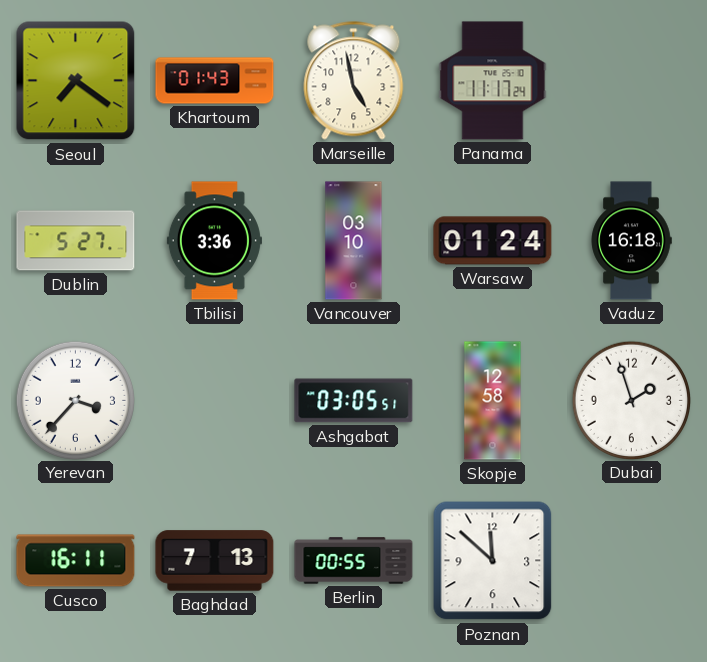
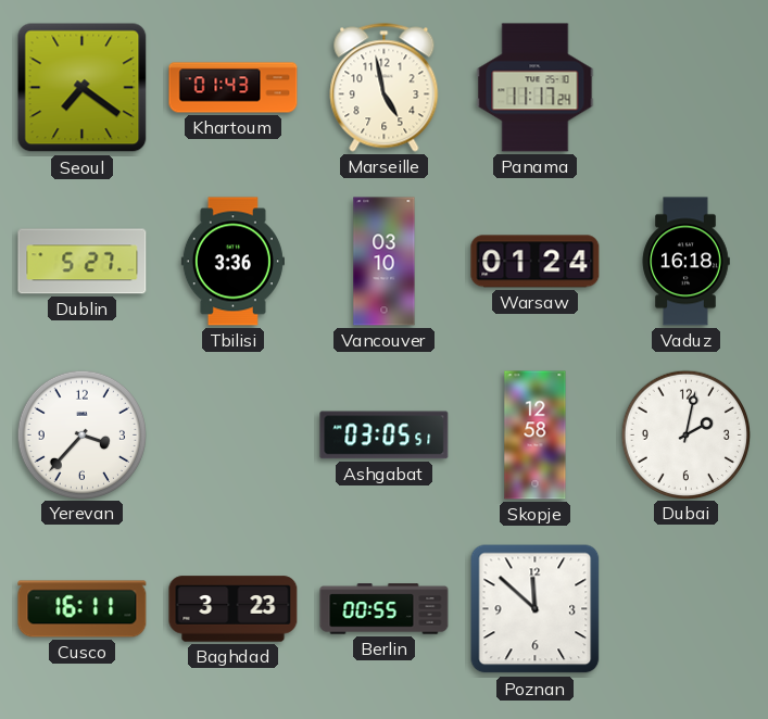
Dubai: 1:57 -> 2:02
Baghdad: 7:13 -> 3:23
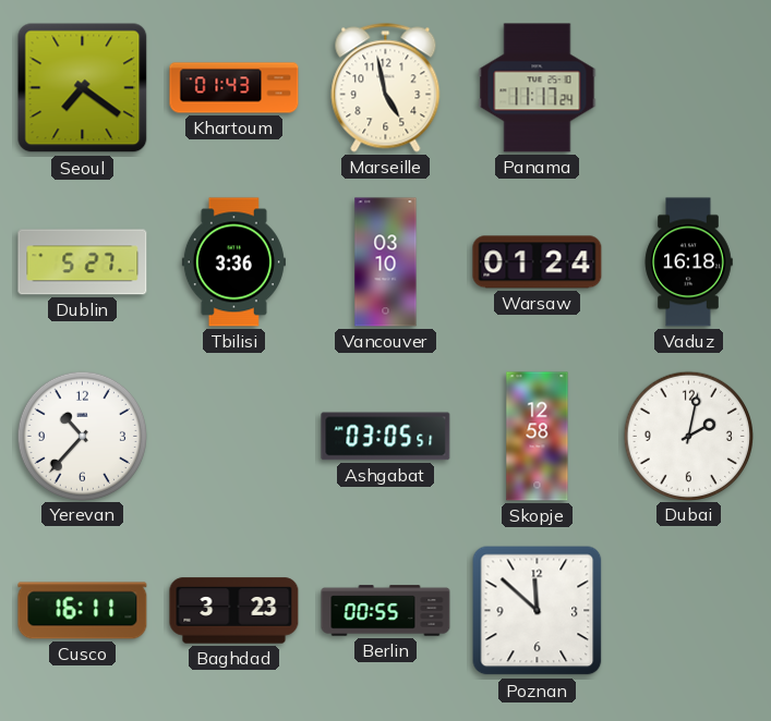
Yerevan: 3:37 -> 10:37
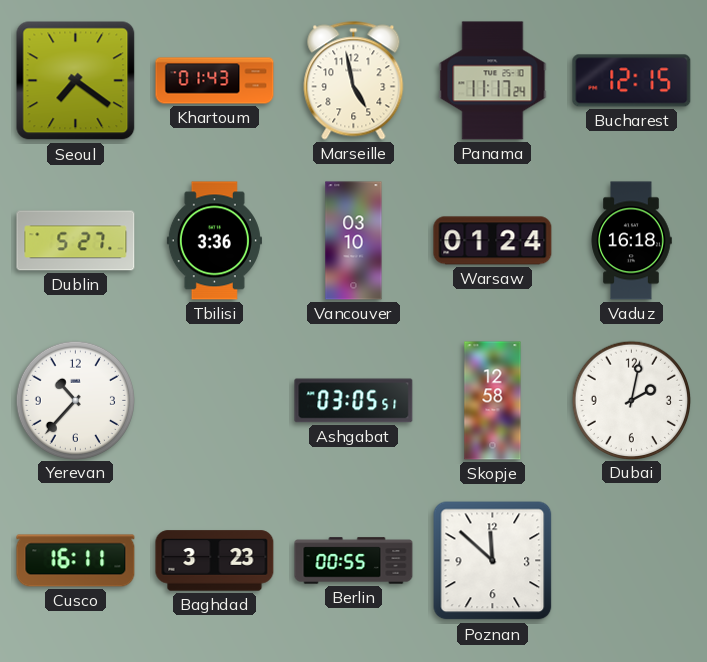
Bucharest: none -> 12:15
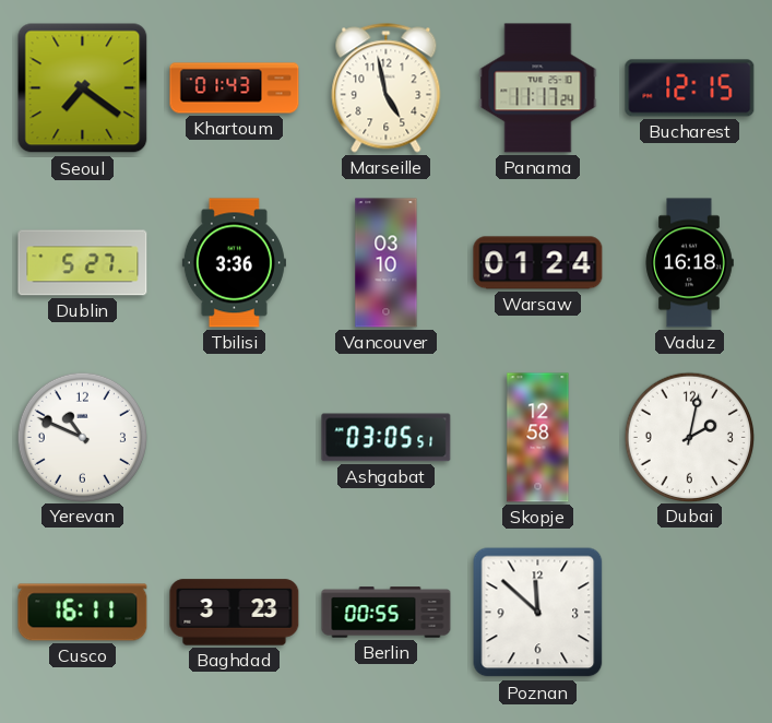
Yerevan: 10:37 -> 10:49
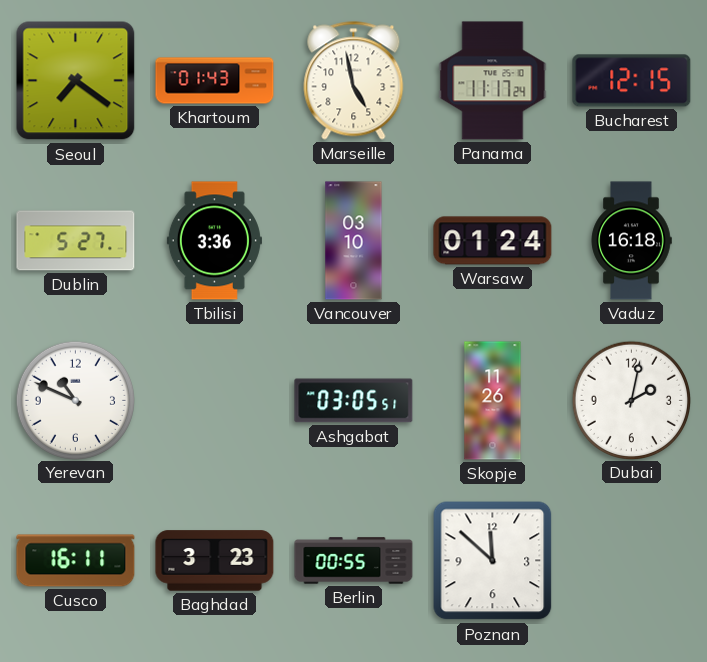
Skopje: 12:58 -> 11:26
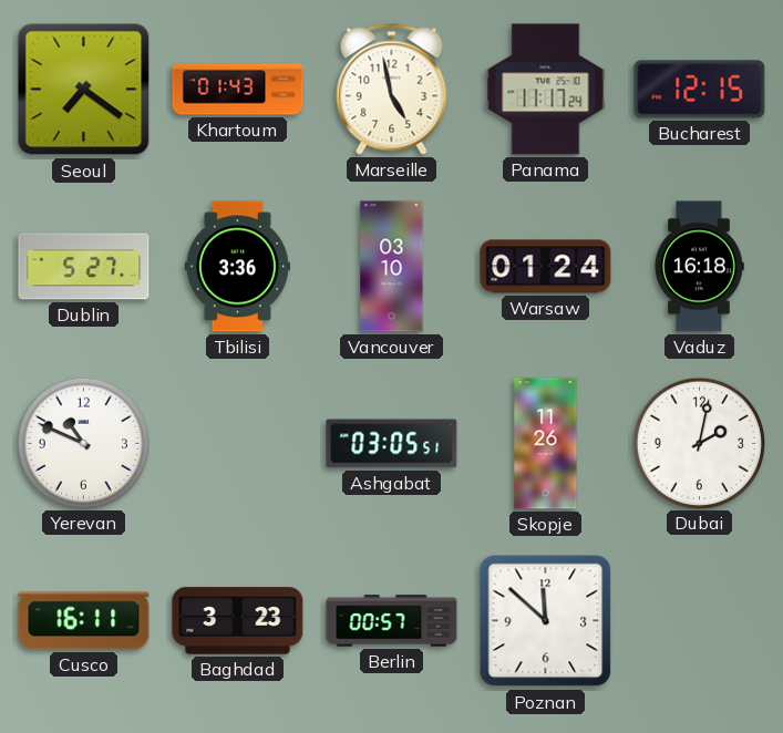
Berlin: 00:55 -> 00:57
